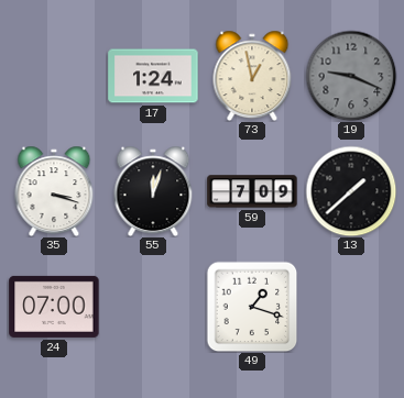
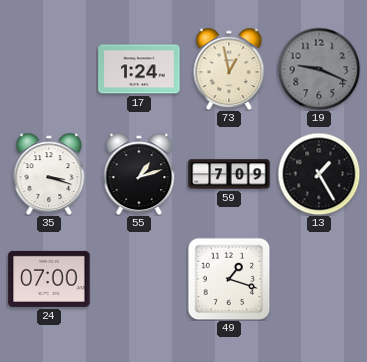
55: 12:03 -> 1:12
13: 1:38 -> 1:25
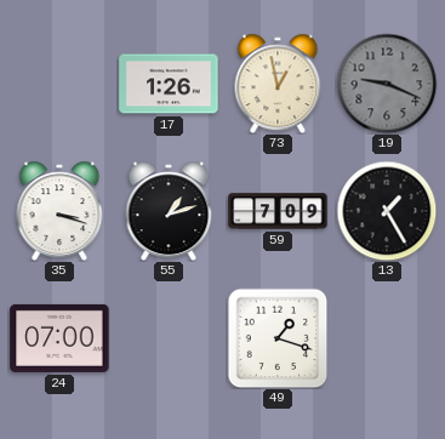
17: 1:24 -> 1:26
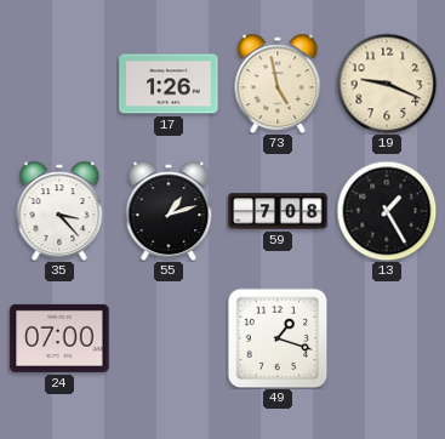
73: 12:58 -> 4:58
19 dial: grey -> cream
35: 3:18 -> 3:23
59: 7:09 -> 7:08
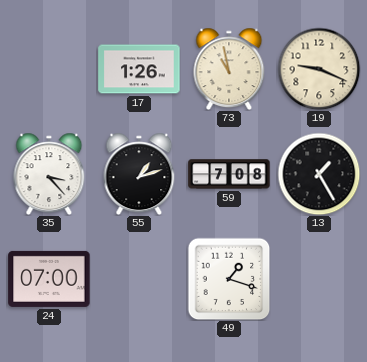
73: 4:58 -> 10:58
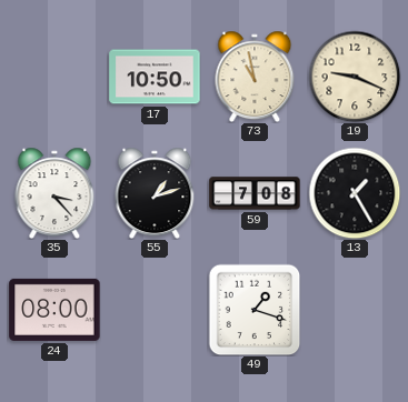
17: 1:26 -> 10:50
24: 07:00 -> 08:00
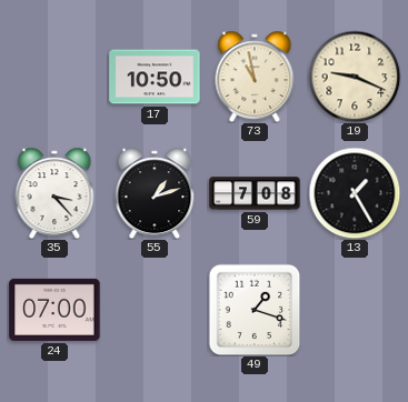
24: 08:00 -> 07:00
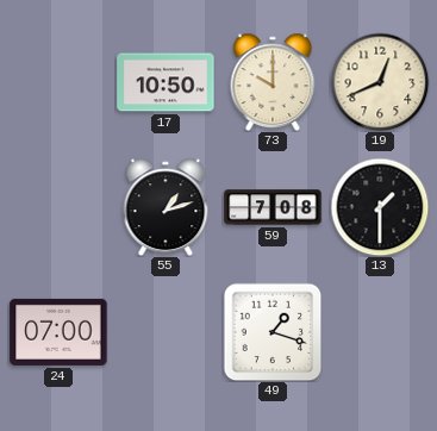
73: 10:58 -> 10:00
19: 9:19 -> 12:41
35: 3:23 -> none
13: 1:25 -> 1:30
